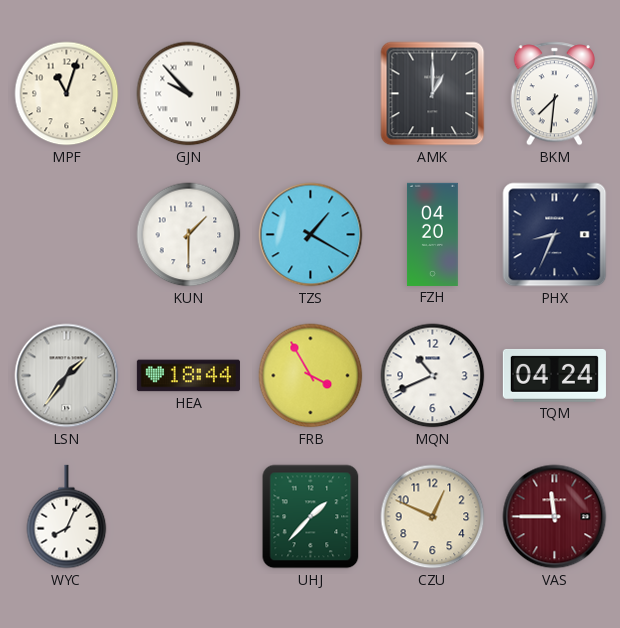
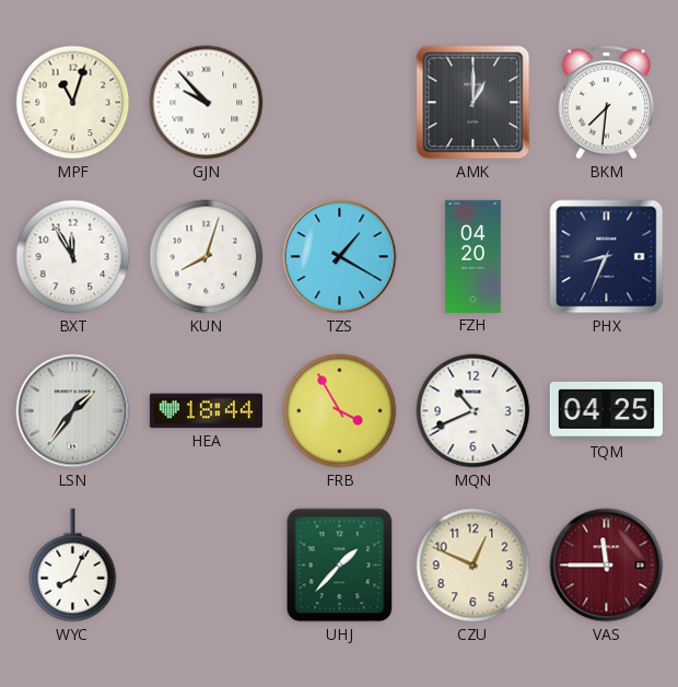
BXT: none -> 11:55
KUN: 1:30 -> 8:03
TQM: 04:24 -> 04:25
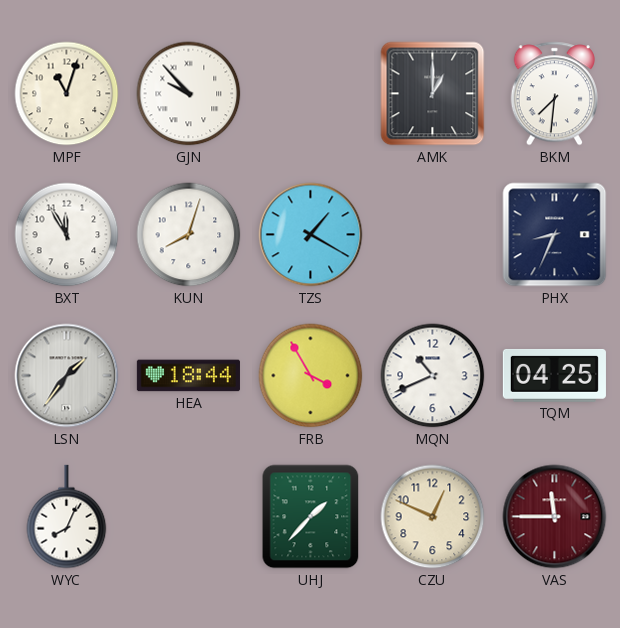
FZH: 04:20 -> none
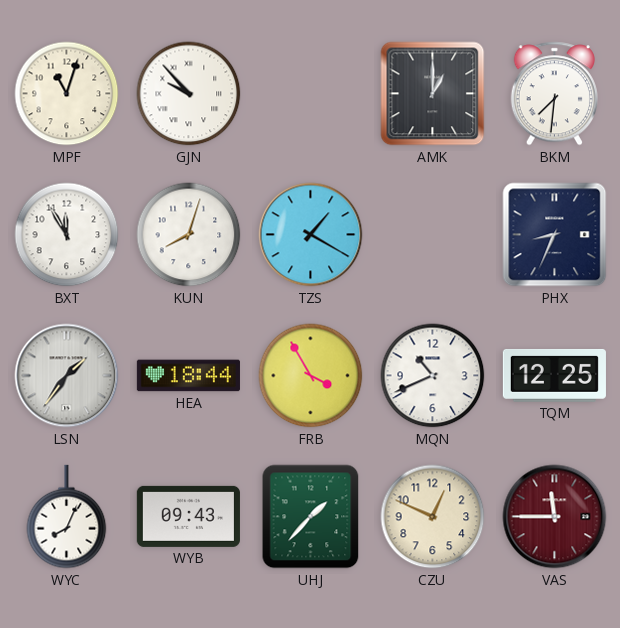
TQM: 04:25 -> 12:25
WYB: none -> 09:43
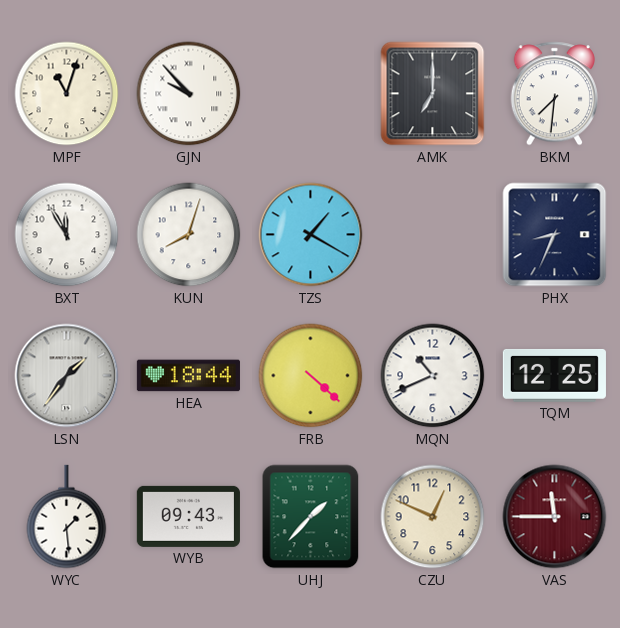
AMK: 1:00 -> 7:00
FRB: 3:55 -> 4:22
WYC: 8:04 -> 1:29
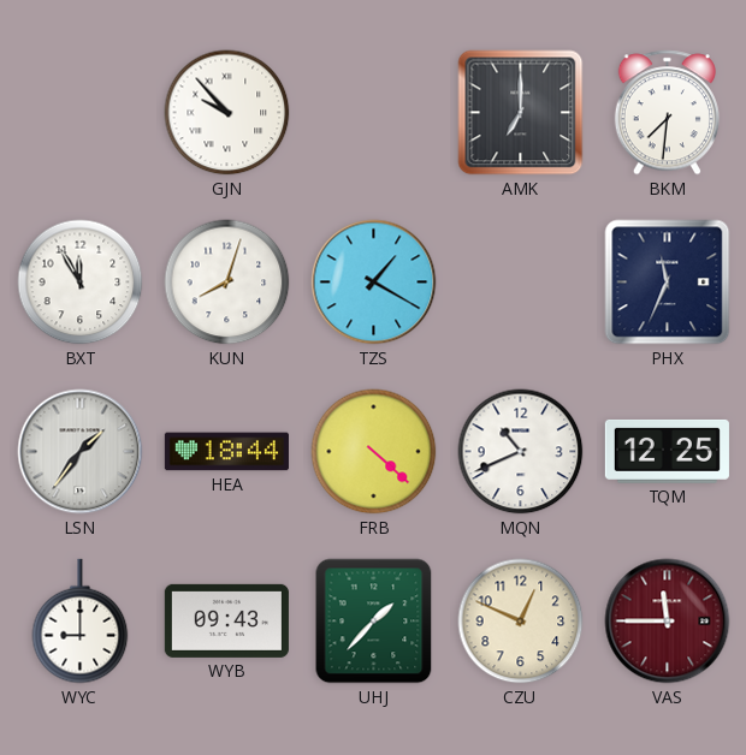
MPF: 11:03 -> none
PHX: 8:34 -> 11:34
WYC: 1:29 -> 9:00
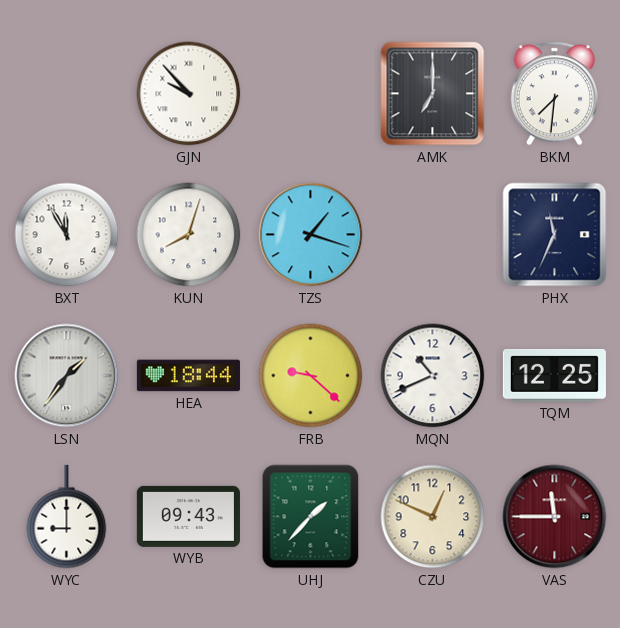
TZS: 1:20 -> 1:18
FRB: 4:22 -> 9:22
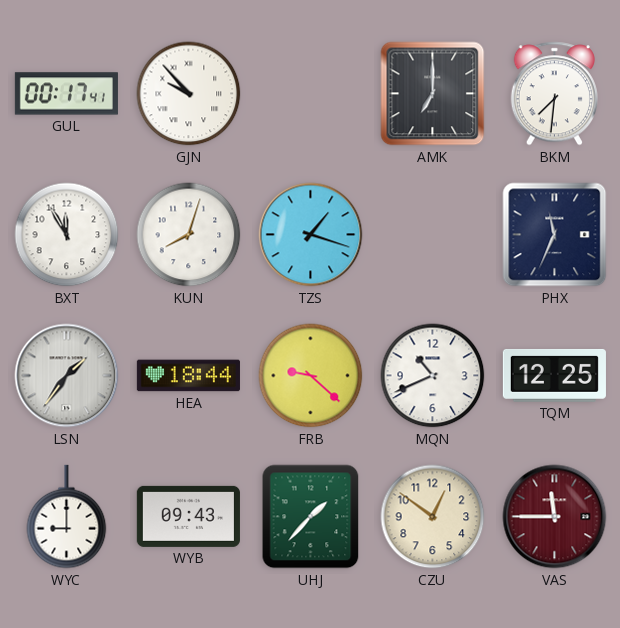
GUL: none -> 00:17
CZU: 12:49 -> 12:51
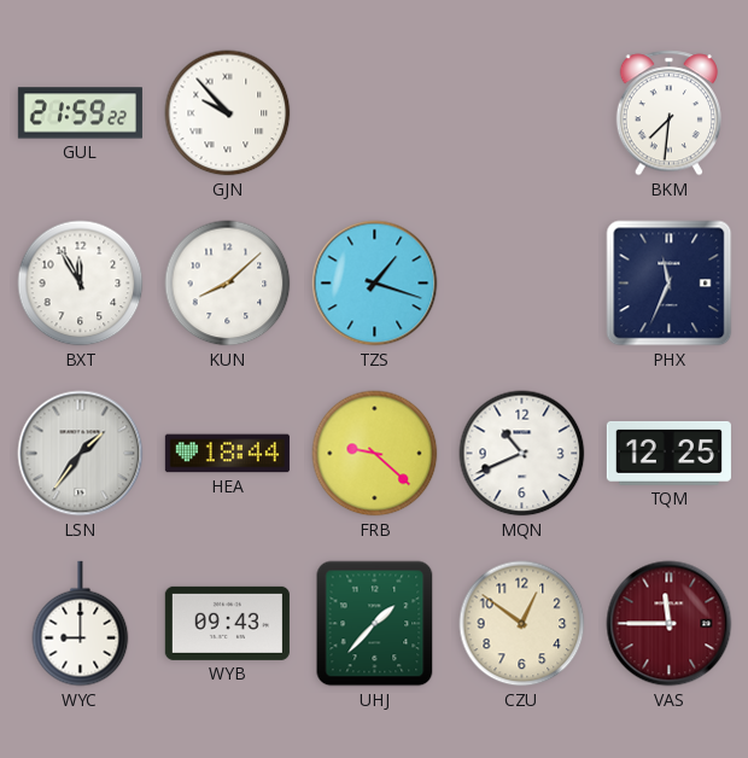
GUL: 00:17 -> 21:59
AMK: 7:00 -> none
KUN: 8:03 -> 8:08
